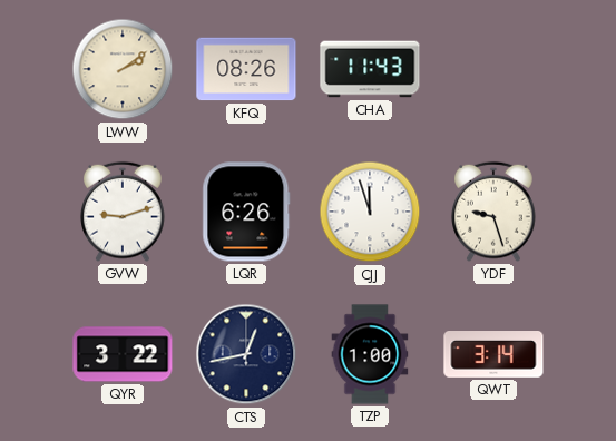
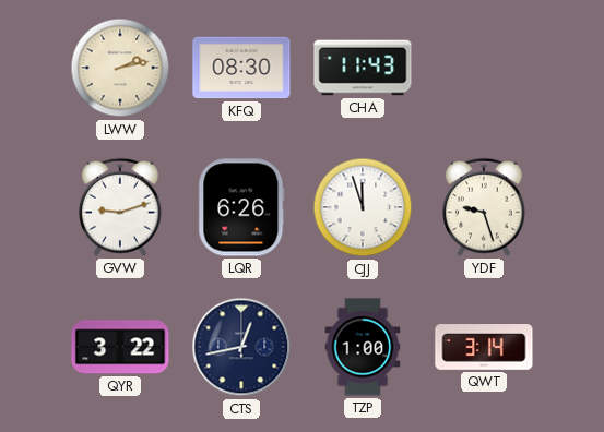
LWW: 2:09 -> 2:13
KFQ: 08:26 -> 08:30
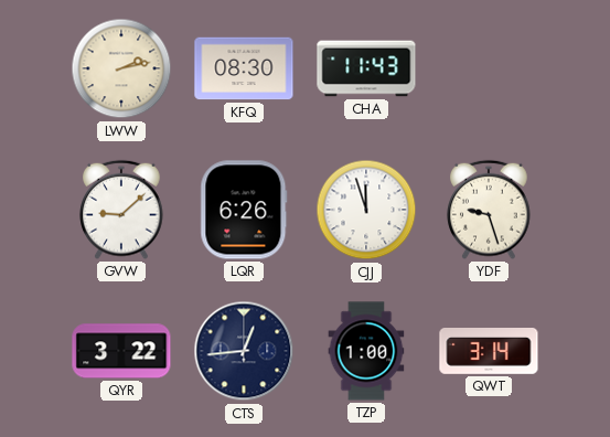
GVW: 9:12 -> 9:08
CTS: 12:43 -> 12:44
